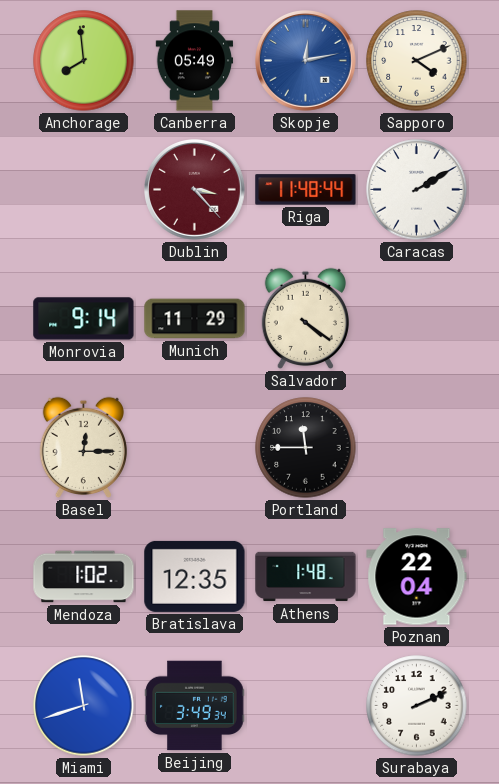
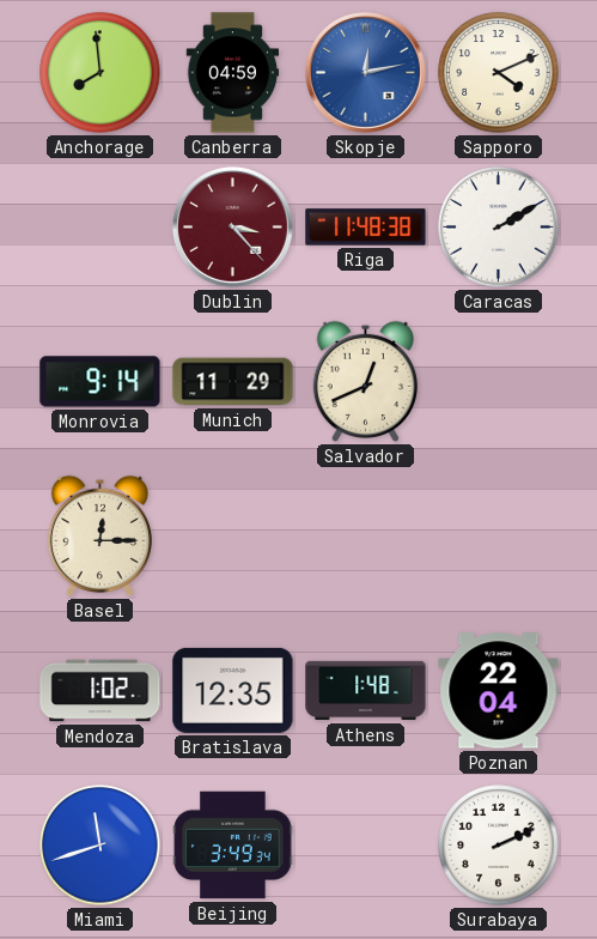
Canberra: 05:49 -> 04:59
Riga: 11:48:44 -> 11:48:38
Salvador: 4:21 -> 12:41
Portland: 11:45 -> none
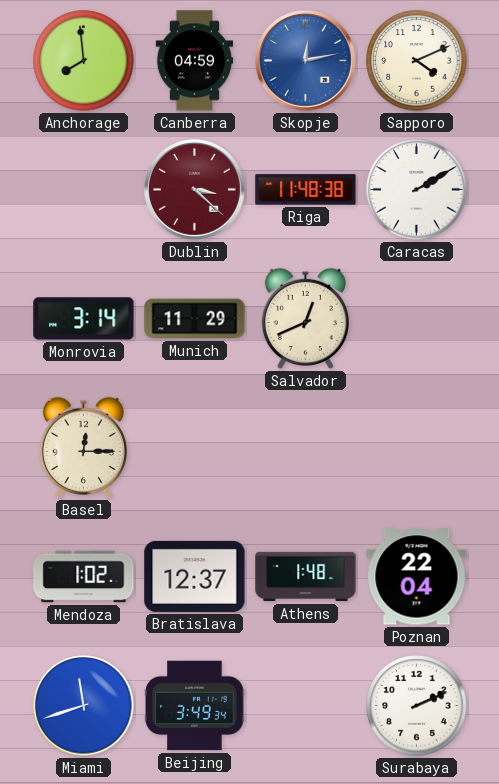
Dublin: 3:23 -> 3:22
Monrovia: 9:14 -> 3:14
Bratislava: 12:35 -> 12:37
